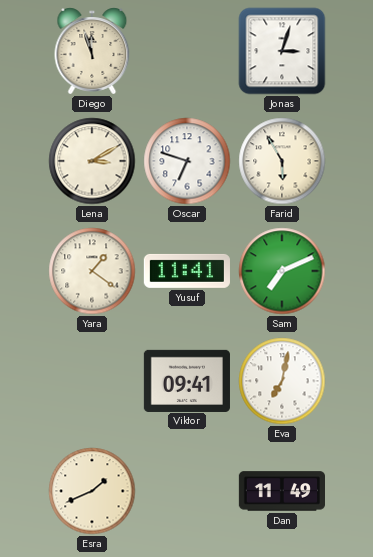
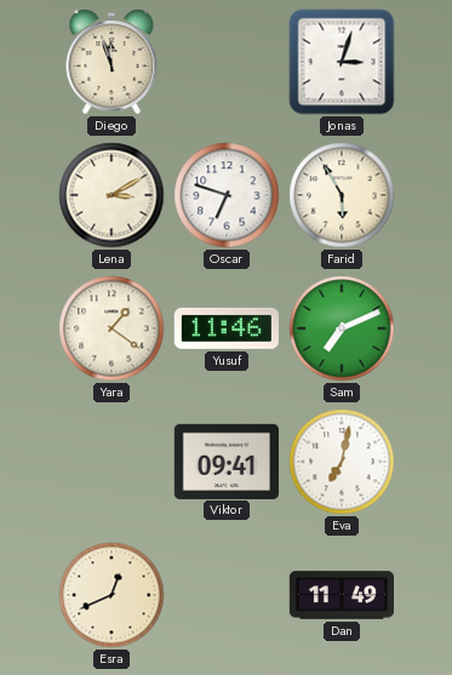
Yusuf: 11:41 -> 11:46
Esra: 1:41 -> 12:41
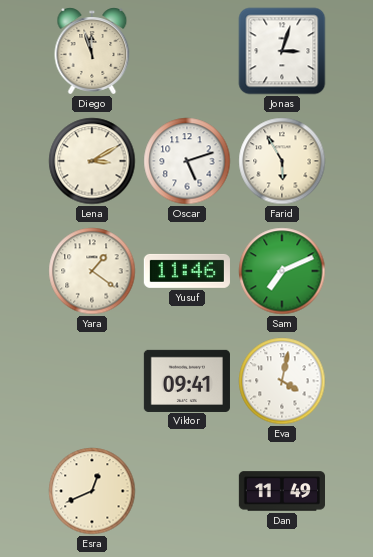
Oscar: 6:48 -> 5:12
Eva: 7:02 -> 4:02
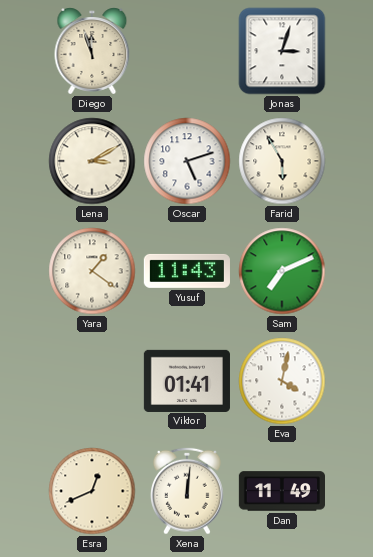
Yusuf: 11:46 -> 11:43
Viktor: 09:41 -> 01:41
Xena: none -> 12:01
